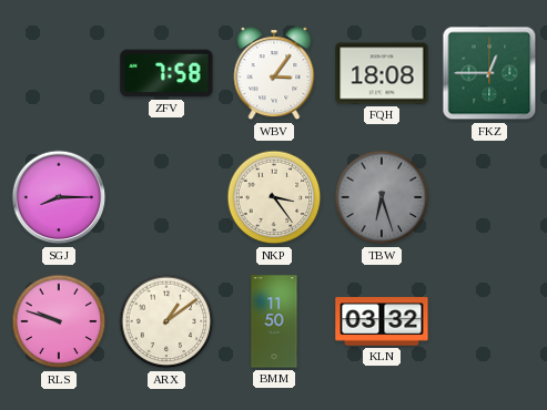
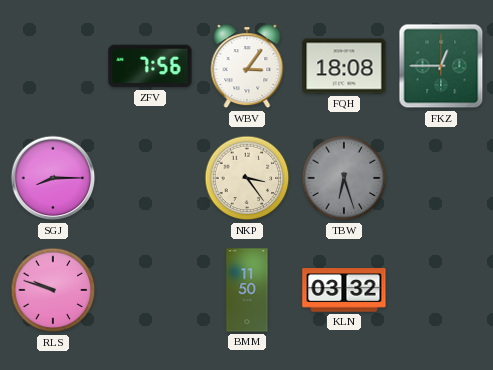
ZFV: 7:58 -> 7:56
ARX: 1:09 -> none
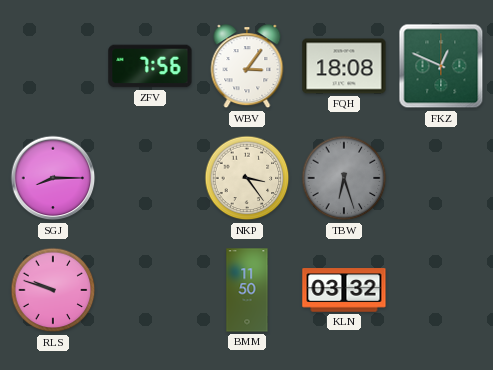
FKZ: 12:45 -> 12:49
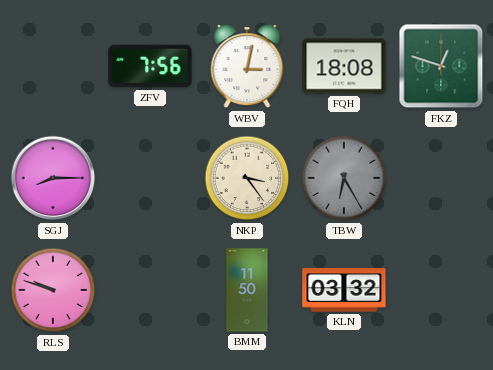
WBV: 3:06 -> 3:02
FKZ: 12:49 -> 12:48
TBW: 6:27 -> 6:25
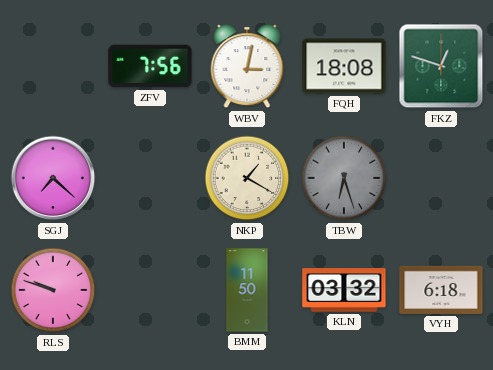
SGJ: 8:15 -> 7:22
NKP: 3:24 -> 1:20
TBW: 6:25 -> 6:27
VYH: none -> 6:18
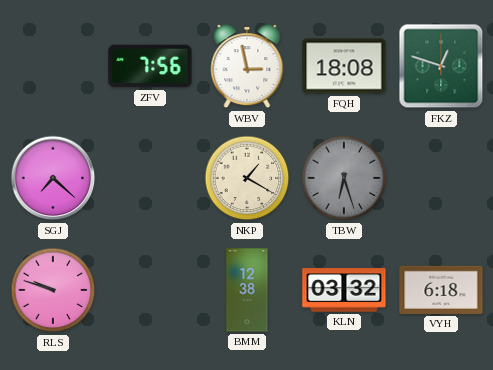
WBV: 3:02 -> 2:58
BMM: 11:50 -> 12:38
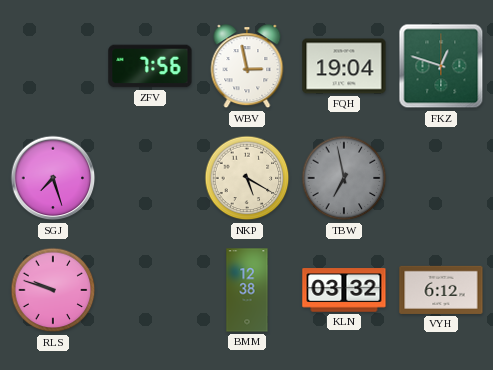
FQH: 18:08 -> 19:04
SGJ: 7:22 -> 7:27
NKP: 1:20 -> 5:20
TBW: 6:27 -> 6:58
VYH: 6:18 -> 6:12
